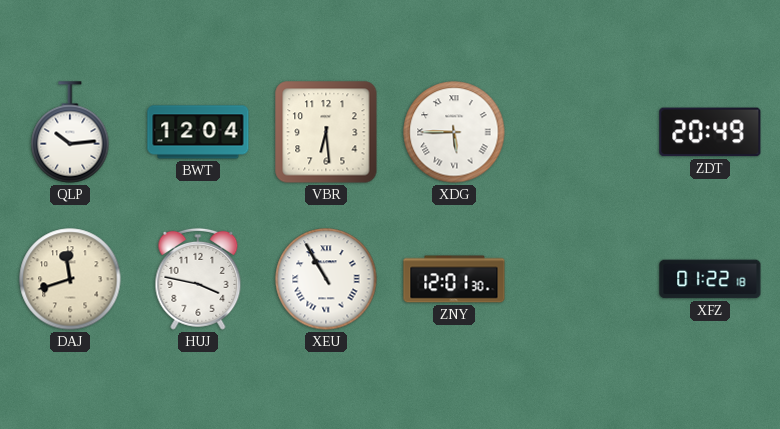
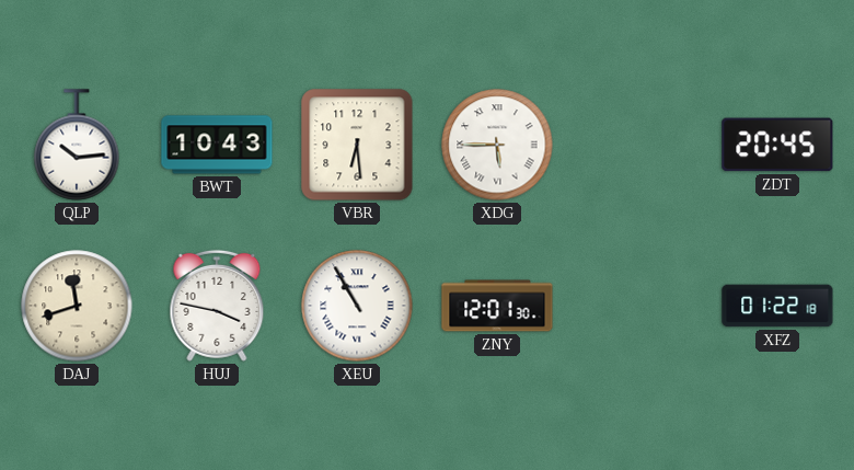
BWT: 12:04 -> 10:43
ZDT: 20:49 -> 20:45
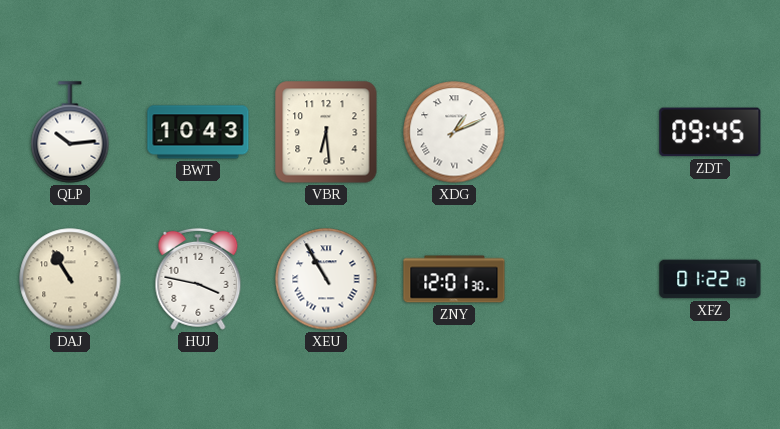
XDG: 5:45 -> 1:11
ZDT: 20:45 -> 09:45
DAJ: 11:42 -> 10:55
